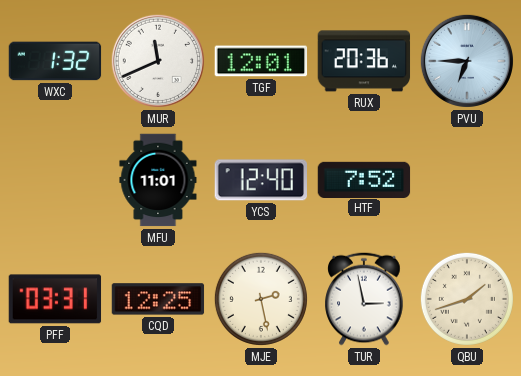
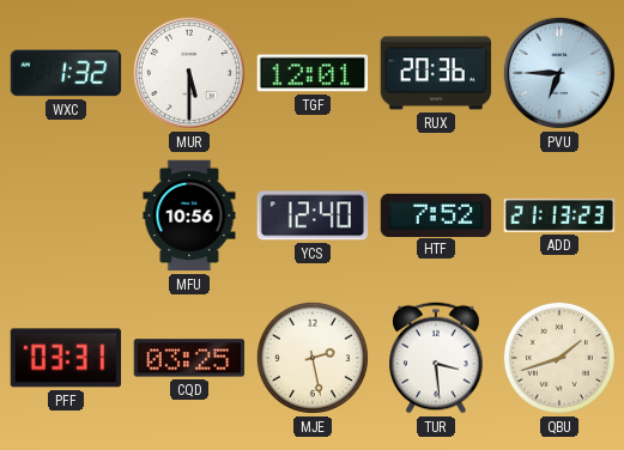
MUR: 11:41 -> 5:30
MFU: 11:01 -> 10:56
ADD: none -> 21:13
CQD: 12:25 -> 03:25
TUR: 2:58 -> 3:29
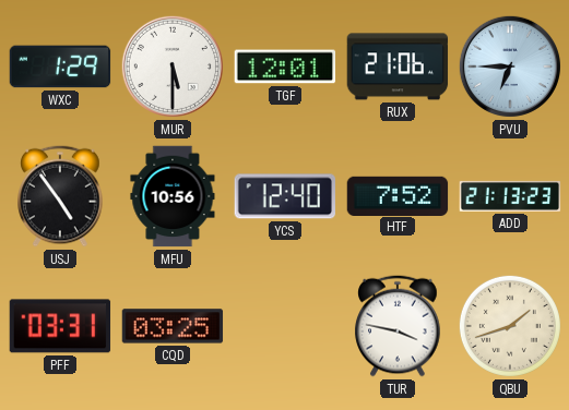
WXC: 1:32 -> 1:29
RUX: 20:36 -> 21:06
USJ: none -> 4:54
MJE: 2:28 -> none
TUR: 3:29 -> 3:47
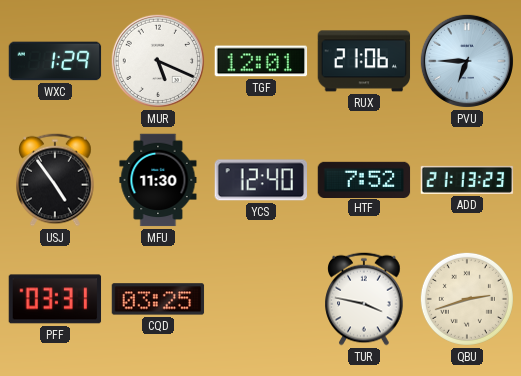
MUR: 5:30 -> 5:19
MFU: 10:56 -> 11:30
QBU: 1:42 -> 2:42
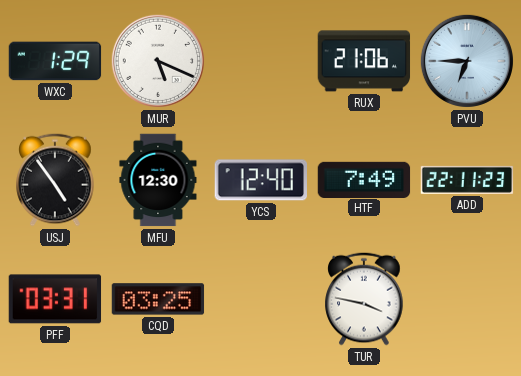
TGF: 12:01 -> none
MFU: 11:30 -> 12:30
HTF: 7:52 -> 7:49
ADD: 21:13 -> 22:11
QBU: 2:42 -> none
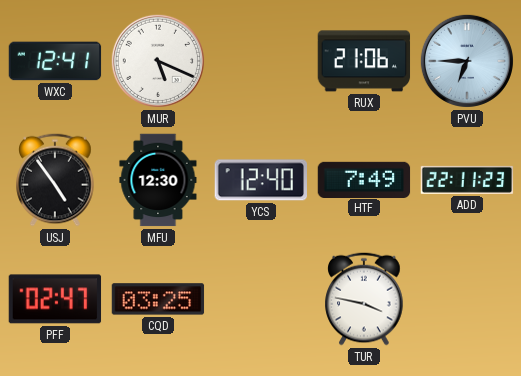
WXC: 1:29 -> 12:41
PFF: 03:31 -> 02:47
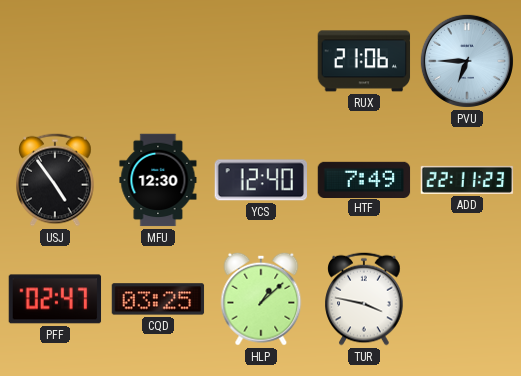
WXC: 12:41 -> none
MUR: 5:19 -> none
HLP: none -> 1:08
